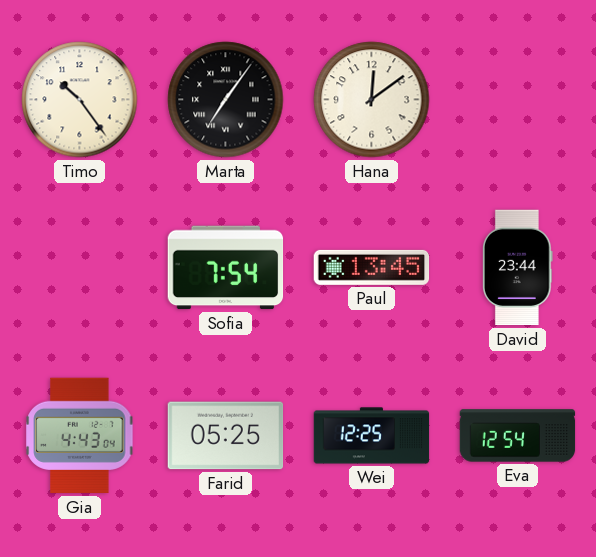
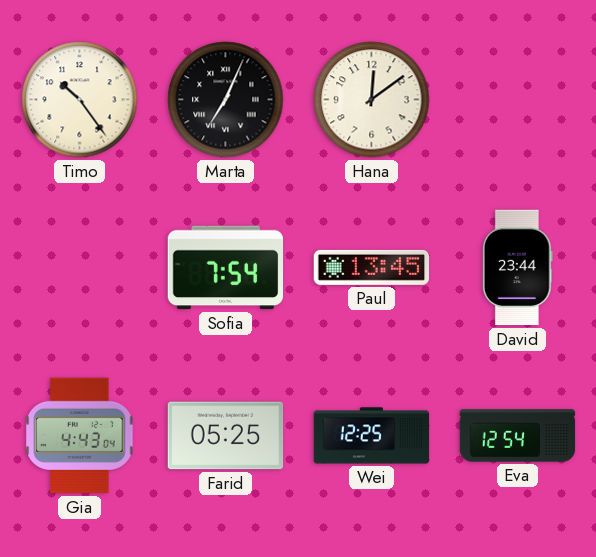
Marta: 7:06 -> 7:04
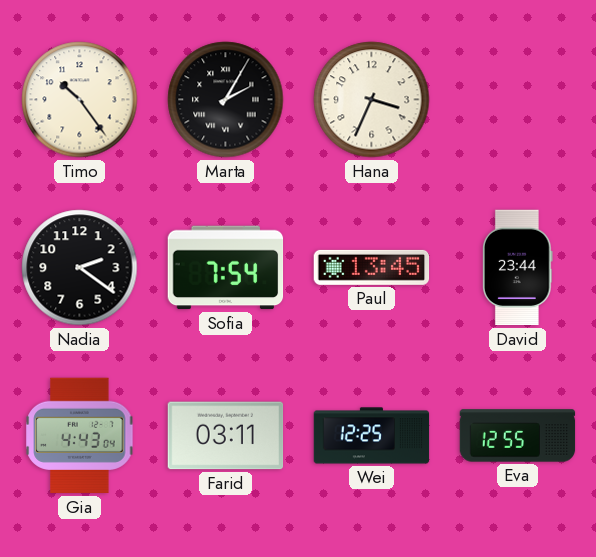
Marta: 7:04 -> 2:05
Hana: 12:09 -> 3:34
Nadia: none -> 2:21
Farid: 05:25 -> 03:11
Eva: 12:54 -> 12:55
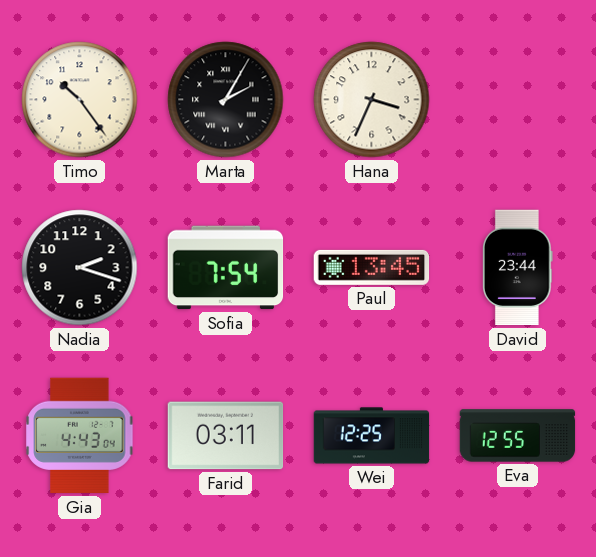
Nadia: 2:21 -> 2:18
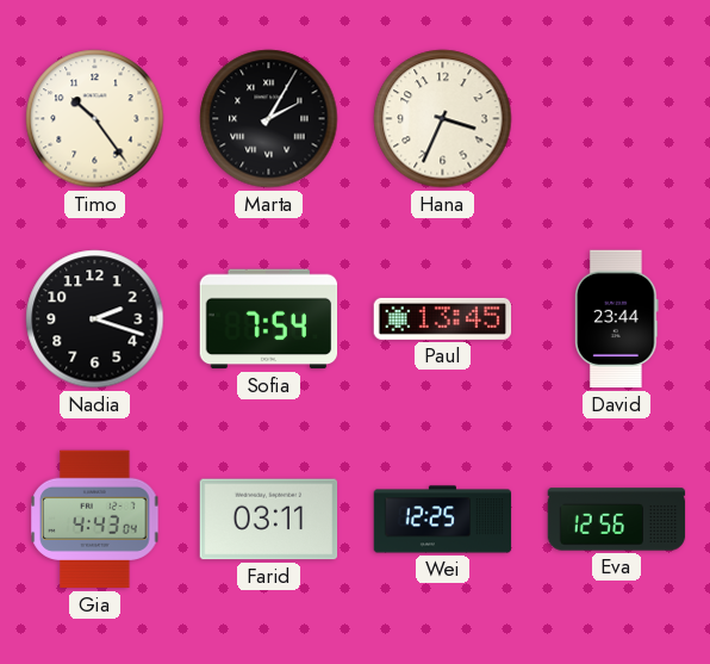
Eva: 12:55 -> 12:56
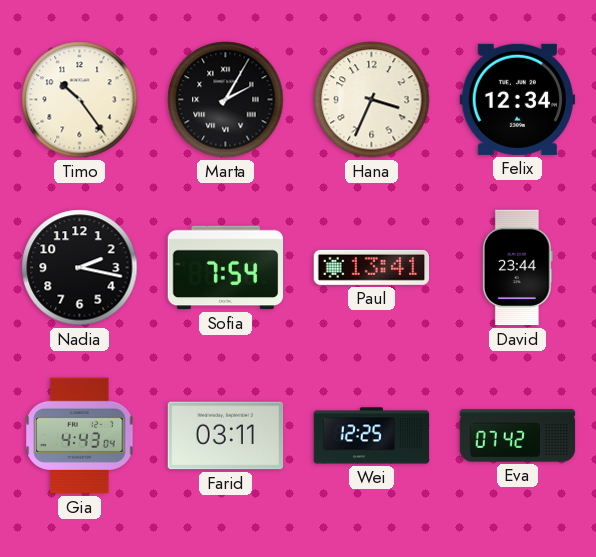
Felix: none -> 12:34
Nadia: 2:18 -> 2:17
Paul: 13:45 -> 13:41
Eva: 12:56 -> 07:42
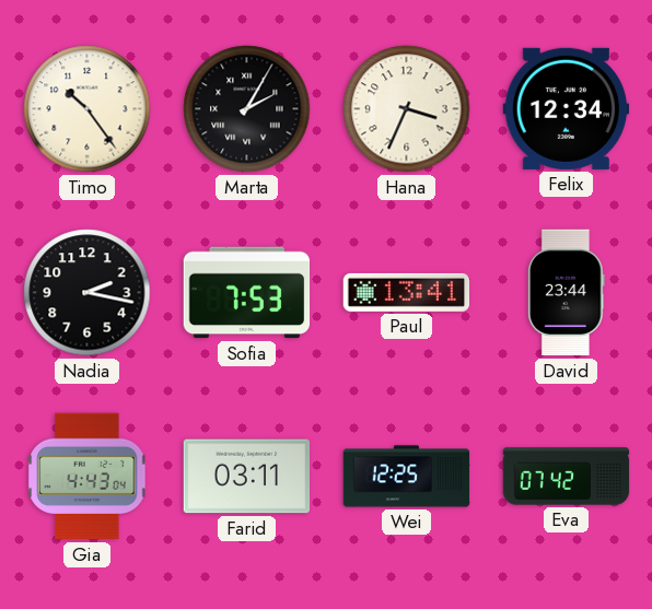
Sofia: 7:54 -> 7:53
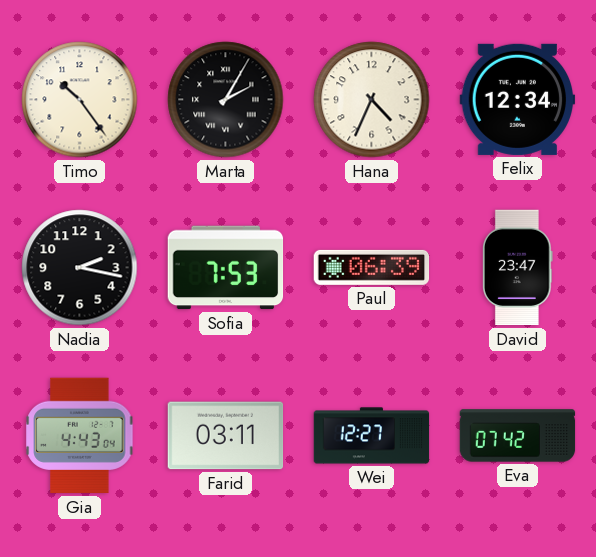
Hana: 3:34 -> 4:34
Paul: 13:41 -> 06:39
David: 23:44 -> 23:47
Wei: 12:25 -> 12:27
